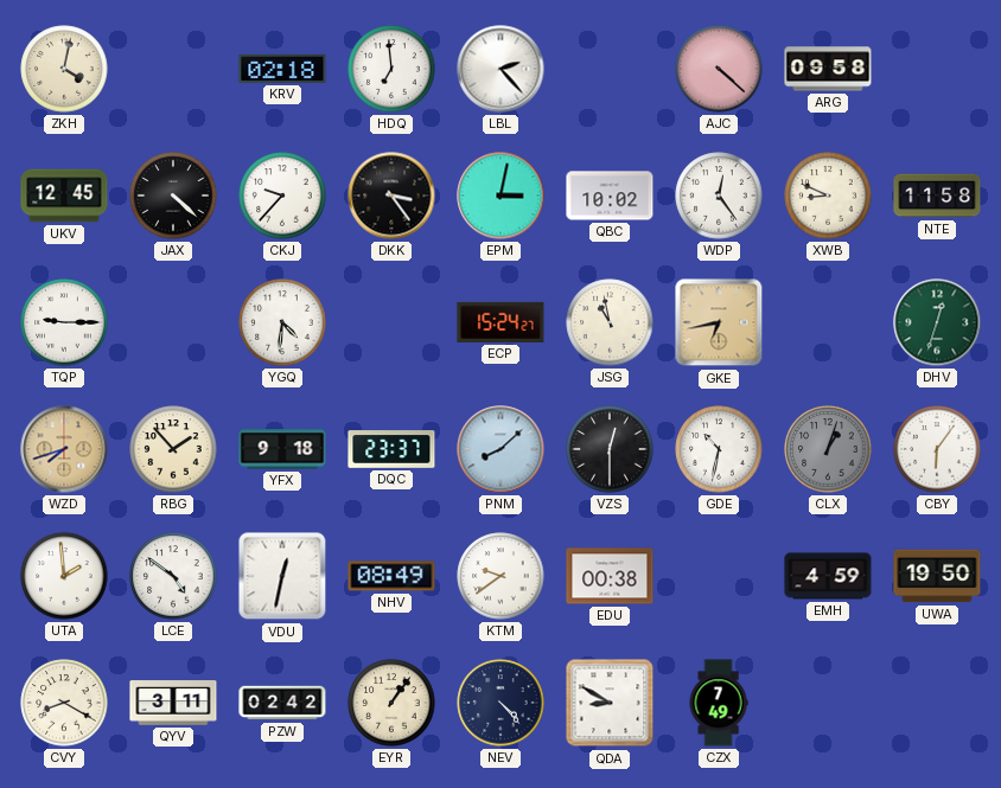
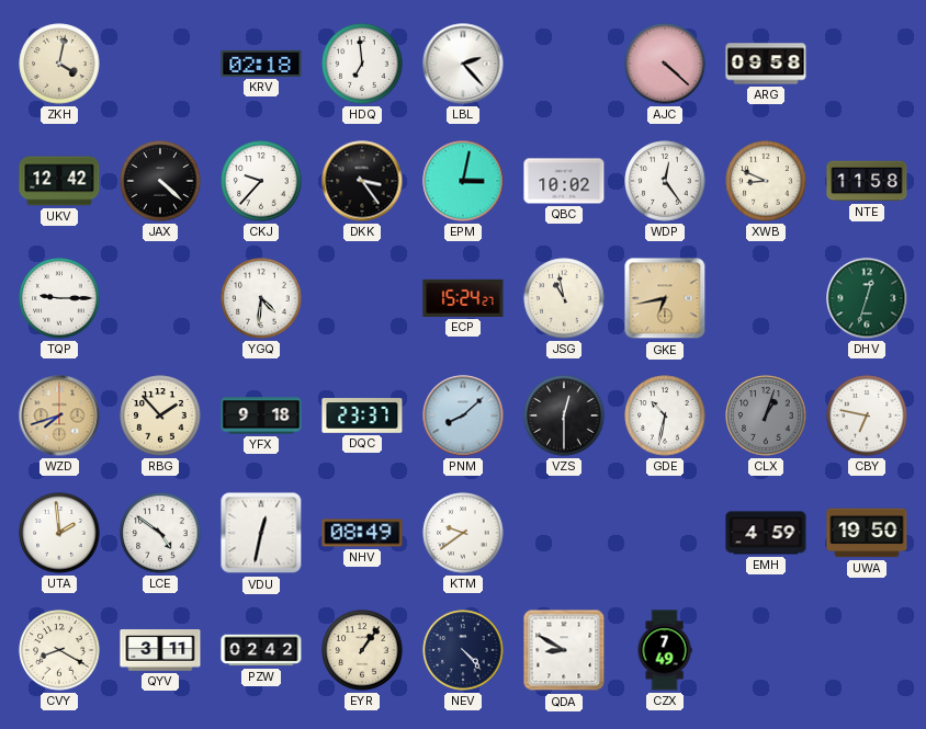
UKV: 12:45 -> 12:42
CBY: 6:06 -> 6:47
EDU: 00:38 -> none
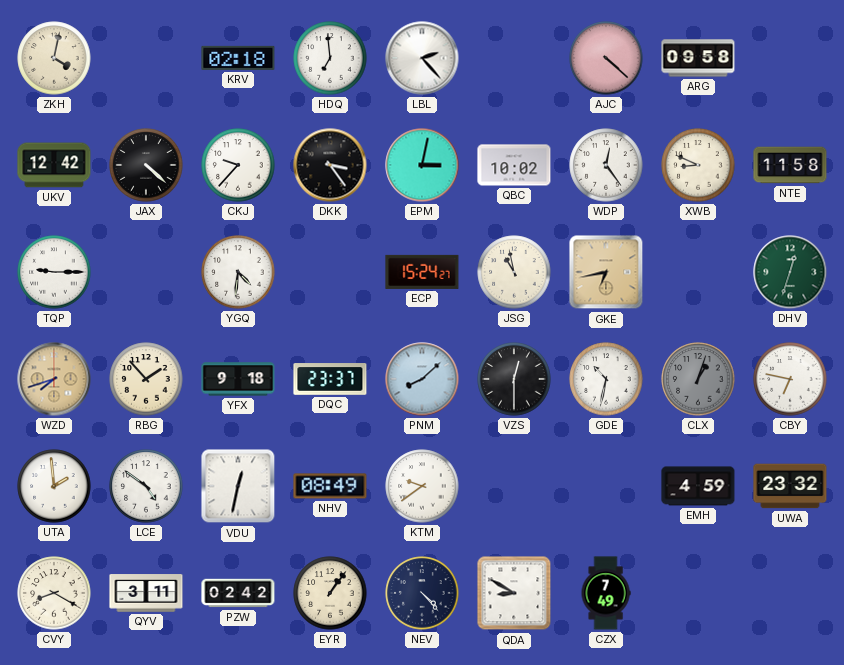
UWA: 19:50 -> 23:32
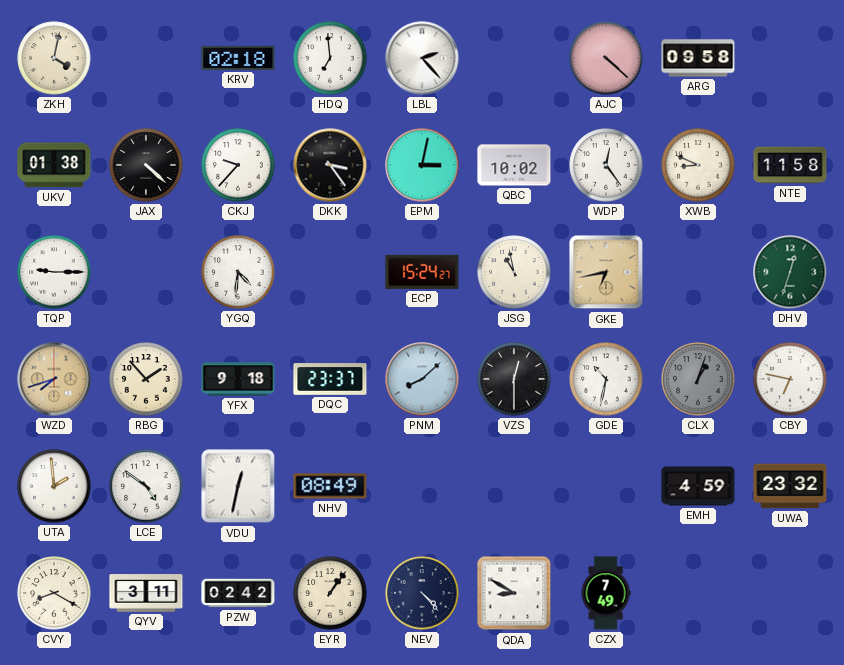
UKV: 12:42 -> 01:38
KTM: 9:39 -> none
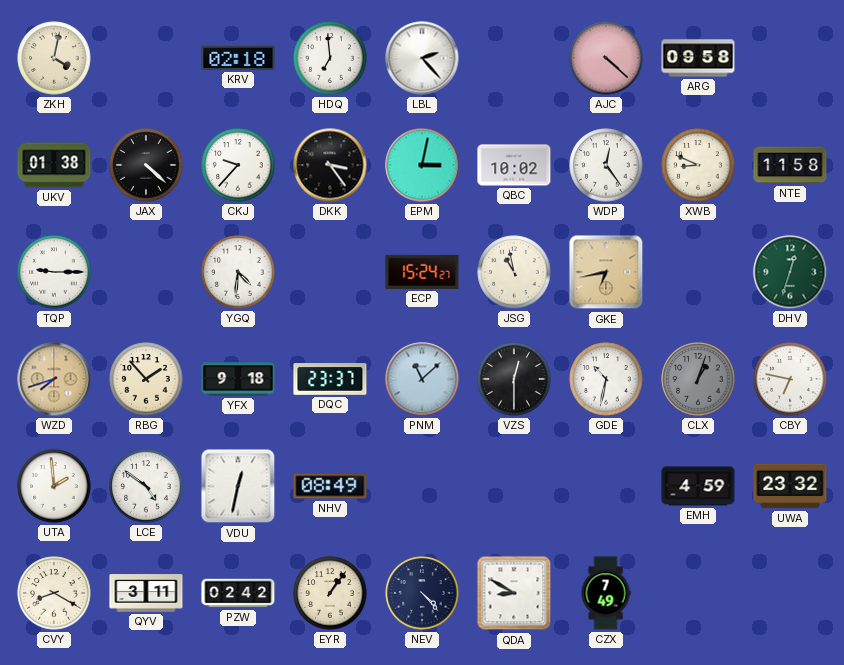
PNM: 8:08 -> 11:08
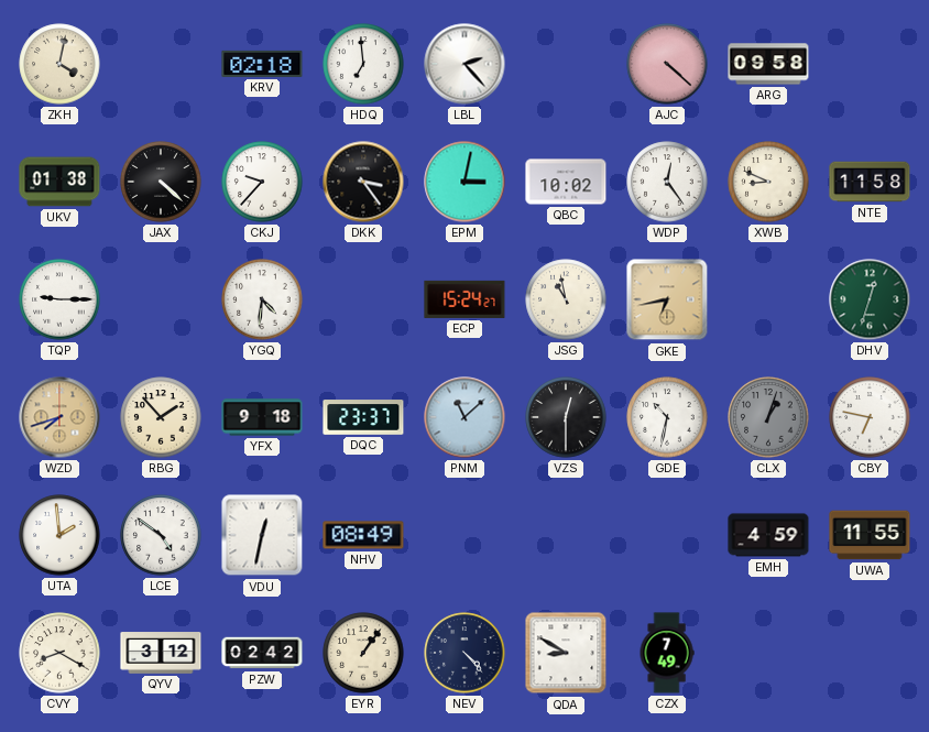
UWA: 23:32 -> 11:55
QYV: 3:11 -> 3:12
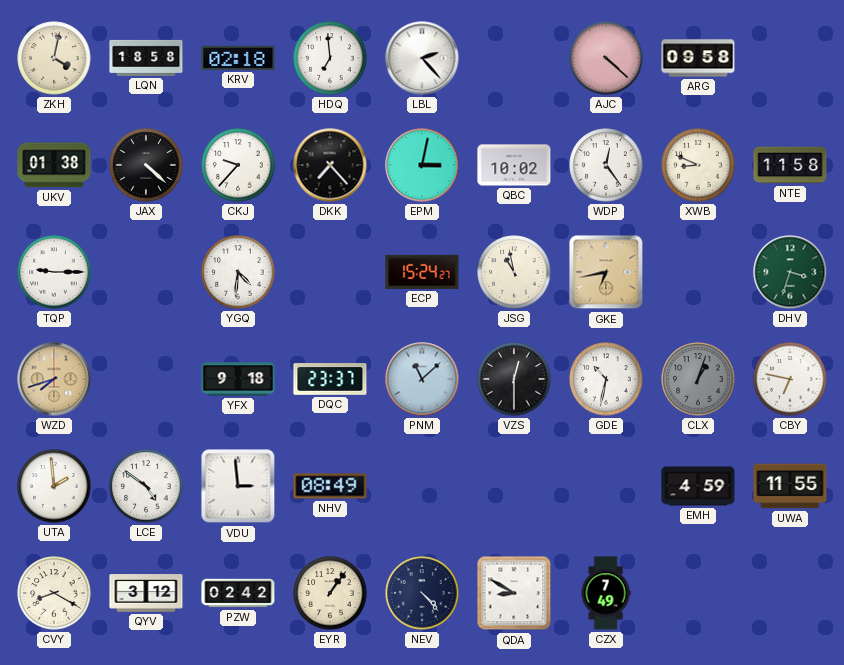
LQN: none -> 18:58
DKK: 3:24 -> 7:23
DHV: 12:33 -> 3:33
RBG: 1:53 -> none
VDU: 12:32 -> 2:59
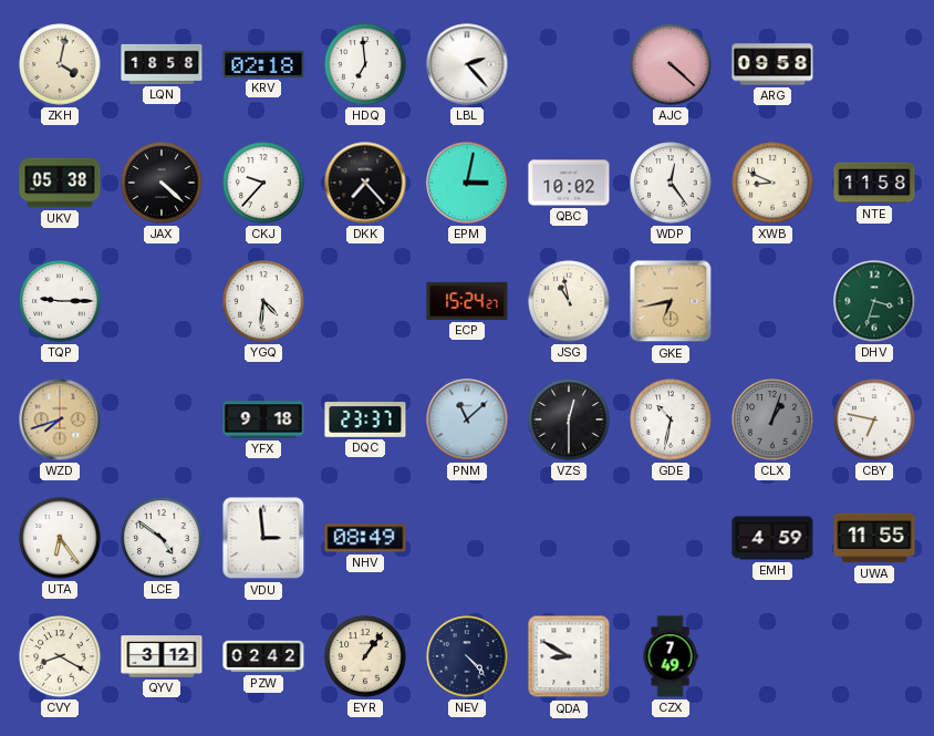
UKV: 01:38 -> 05:38
UTA: 1:59 -> 6:24
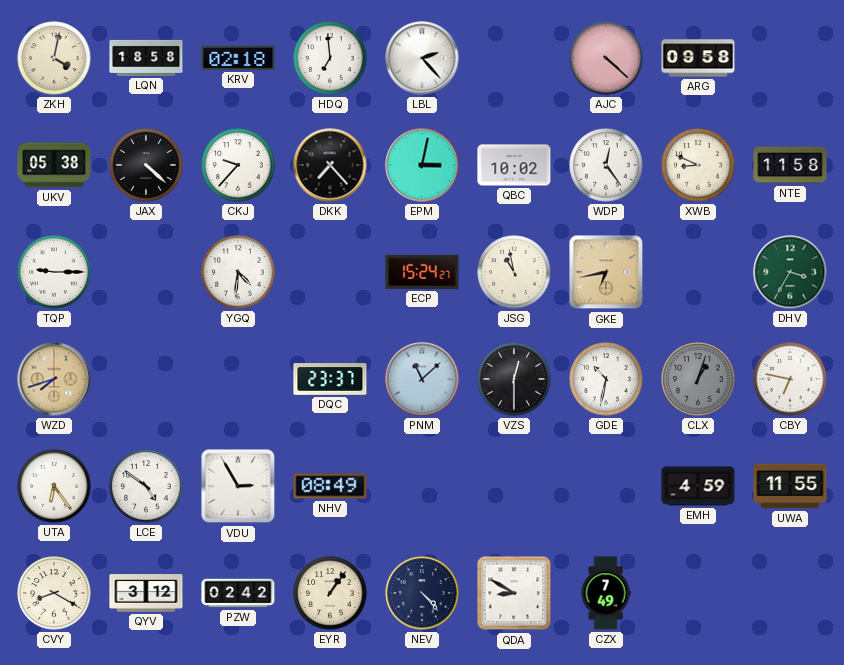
DHV: 3:33 -> 3:35
YFX: 9:18 -> none
VDU: 2:59 -> 2:55
